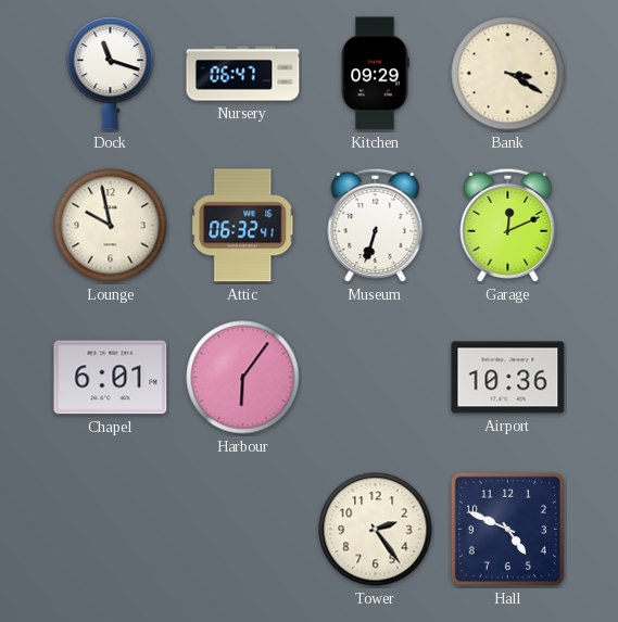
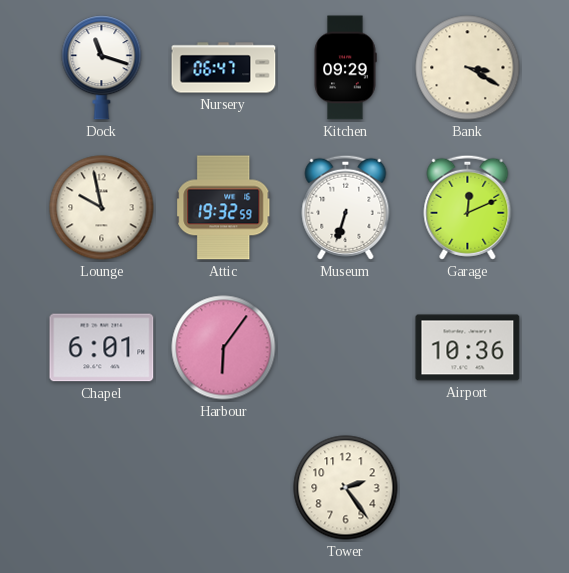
Attic: 06:32 -> 19:32
Hall: 4:49 -> none
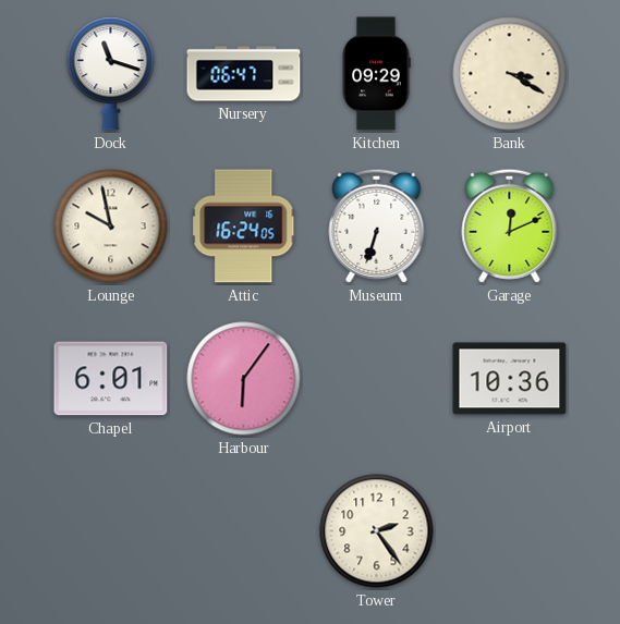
Attic: 19:32 -> 16:24
